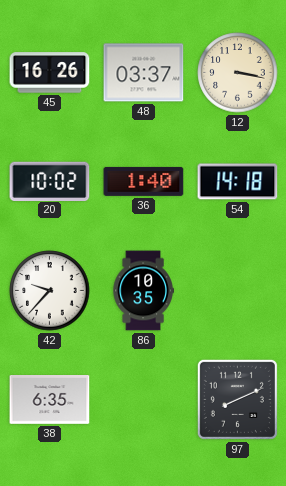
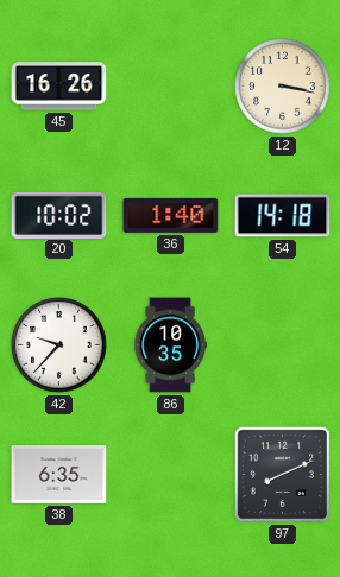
48: 03:37 -> none
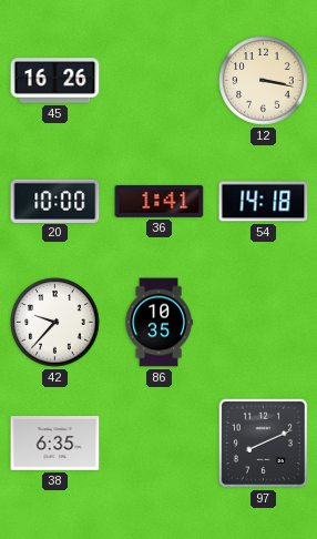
20: 10:02 -> 10:00
36: 1:40 -> 1:41
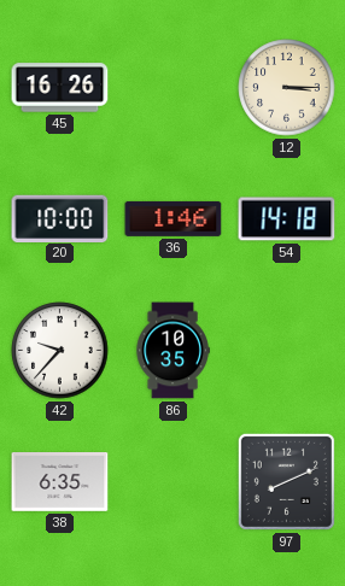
12: 3:17 -> 3:15
36: 1:41 -> 1:46
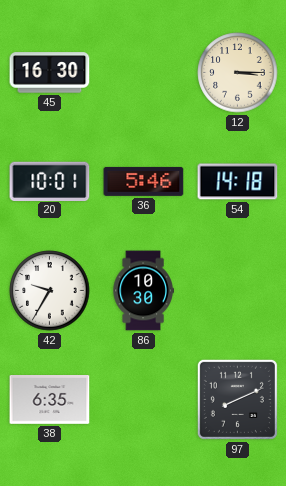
45: 16:26 -> 16:30
20: 10:00 -> 10:01
36: 1:46 -> 5:46
42: 9:37 -> 9:35
86: 10:35 -> 10:30
